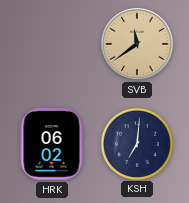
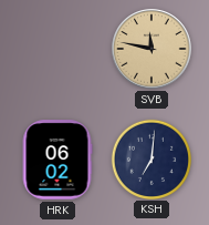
SVB: 11:39 -> 11:47
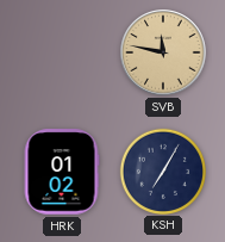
HRK: 06:02 -> 01:02
KSH: 7:01 -> 7:05
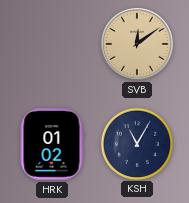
SVB: 11:47 -> 12:09
KSH: 7:05 -> 11:05
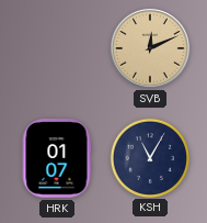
SVB: 12:09 -> 12:11
HRK: 01:02 -> 01:07
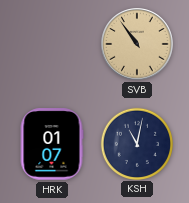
SVB: 12:11 -> 10:54
KSH: 11:05 -> 11:02
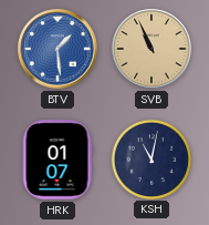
BTV: none -> 1:29
SVB: 10:54 -> 10:56
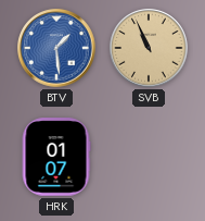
KSH: 11:02 -> none
